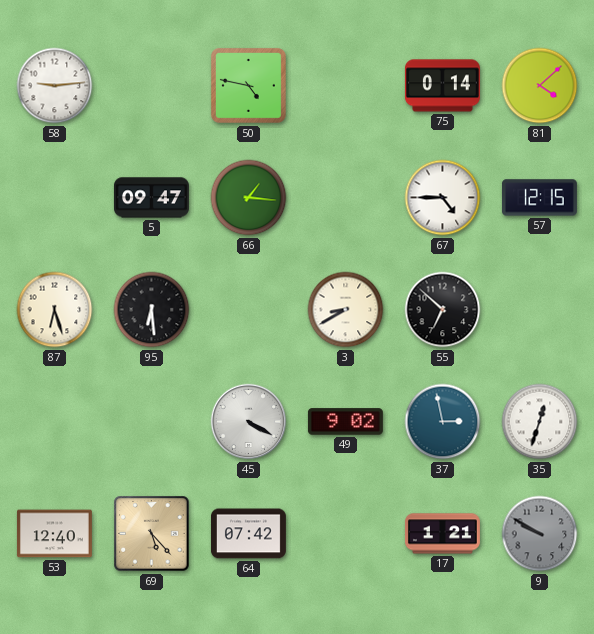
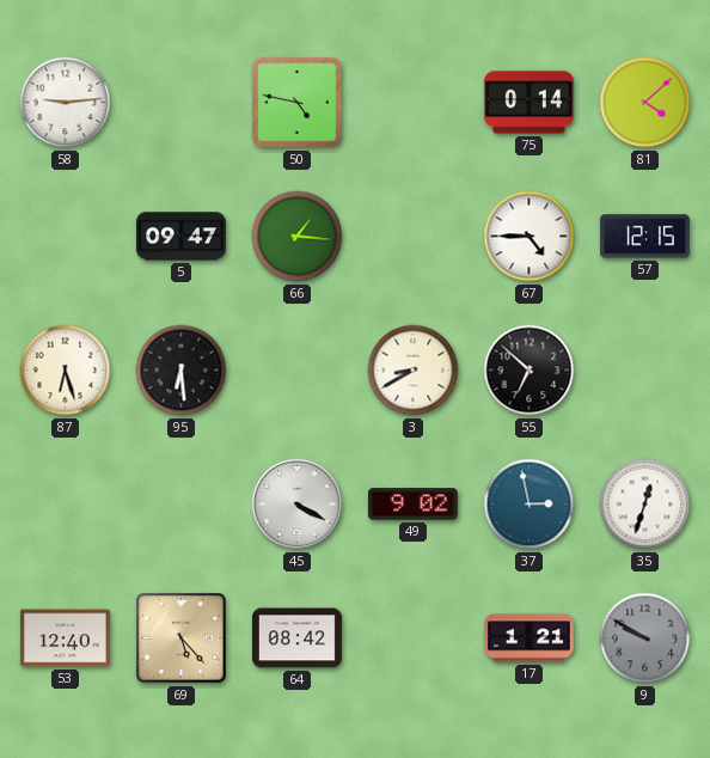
64: 07:42 -> 08:42
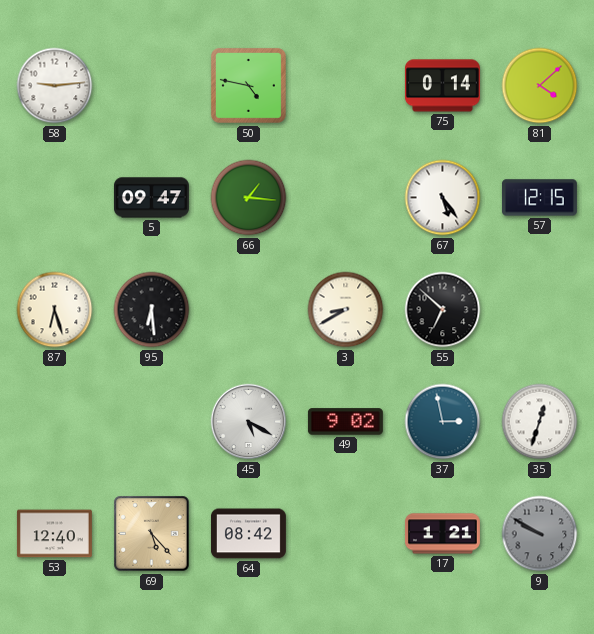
67: 4:45 -> 5:24
45: 4:20 -> 5:20
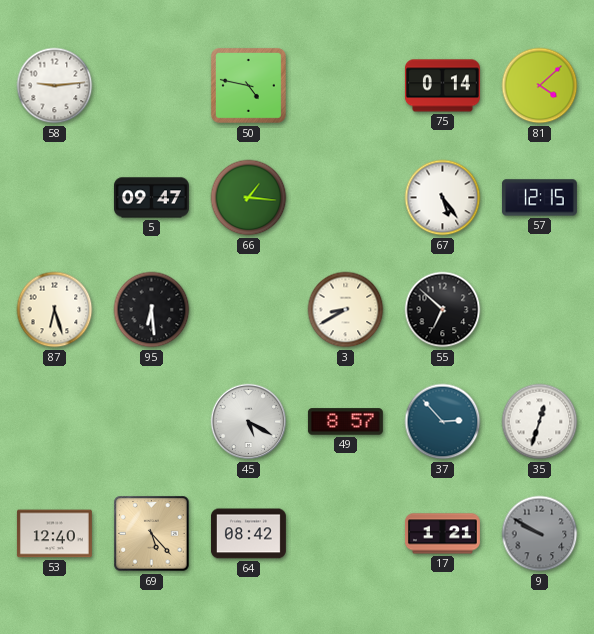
49: 9:02 -> 8:57
37: 2:58 -> 2:53
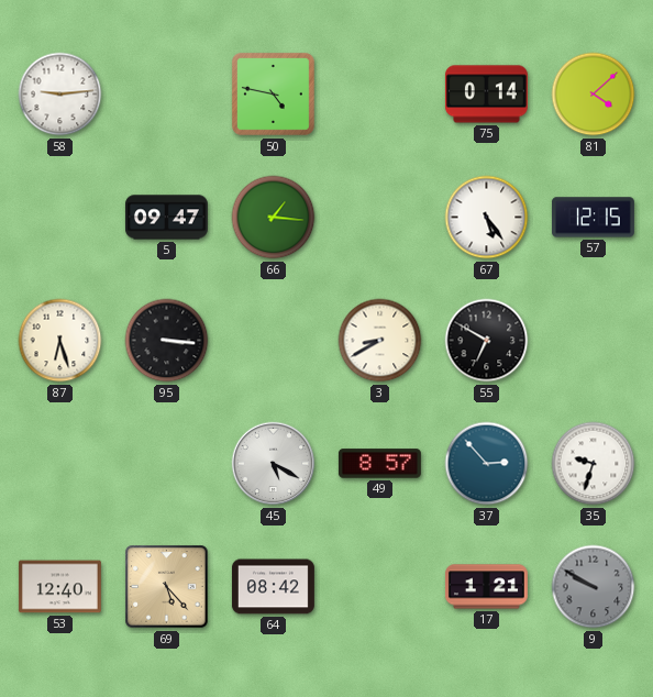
95: 6:29 -> 3:16
55: 6:52 -> 6:50
35: 12:33 -> 9:33
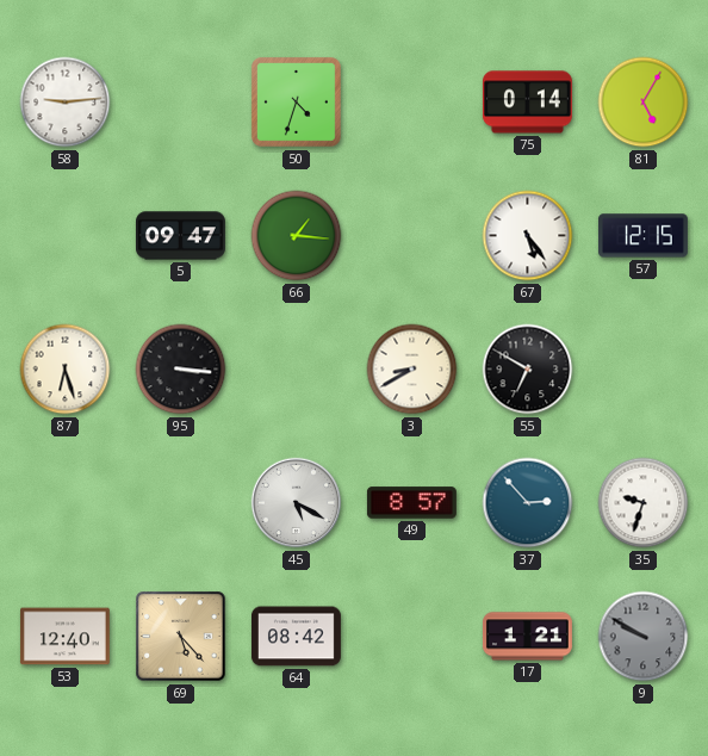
50: 4:47 -> 4:33
81: 4:08 -> 5:05
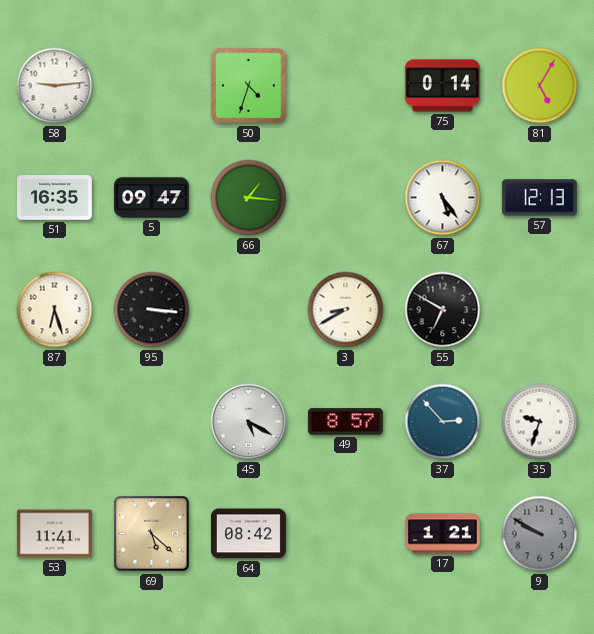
51: none -> 16:35
57: 12:15 -> 12:13
53: 12:40 -> 11:41
69: 5:23 -> 5:22
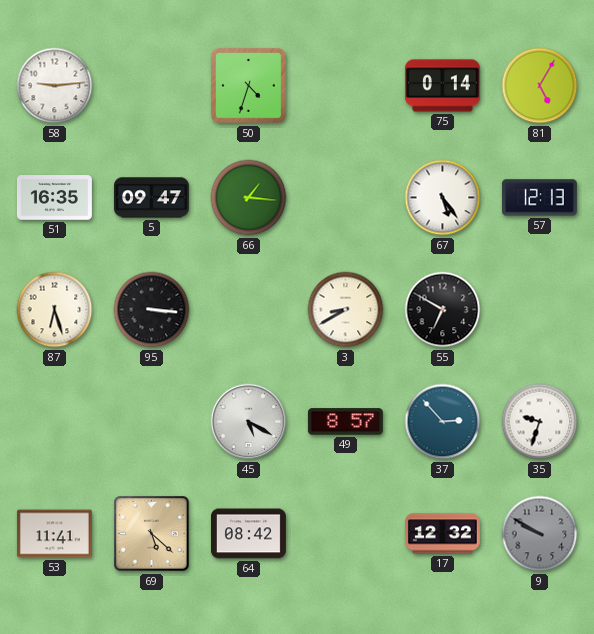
17: 1:21 -> 12:32
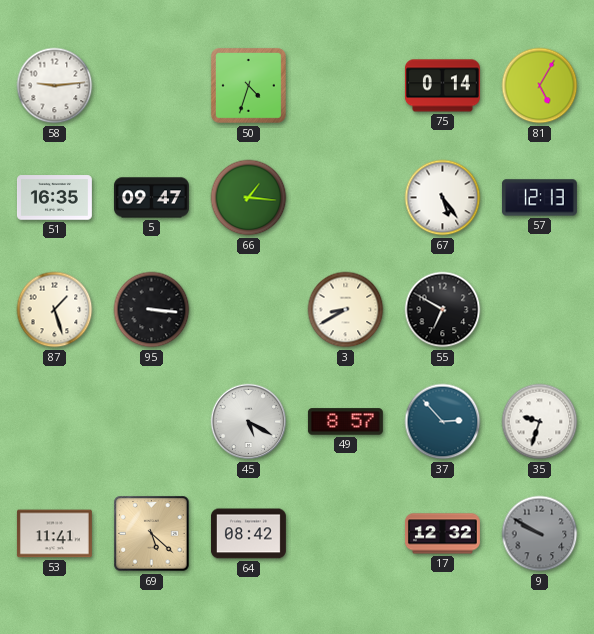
87: 6:27 -> 1:27
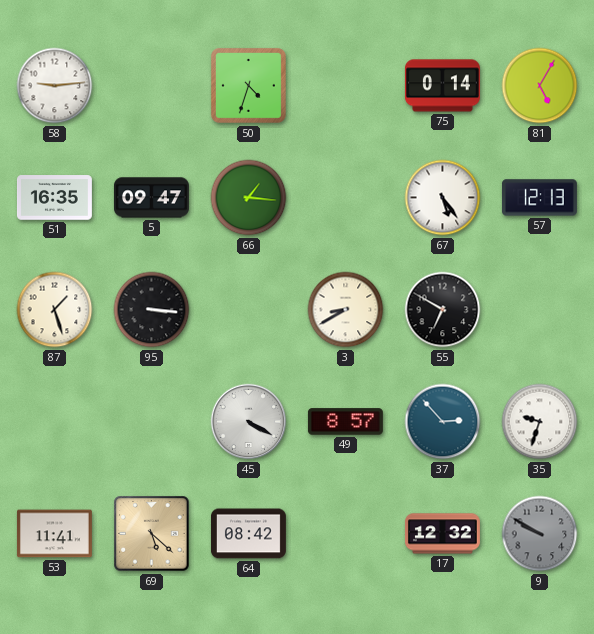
45: 5:20 -> 4:20
